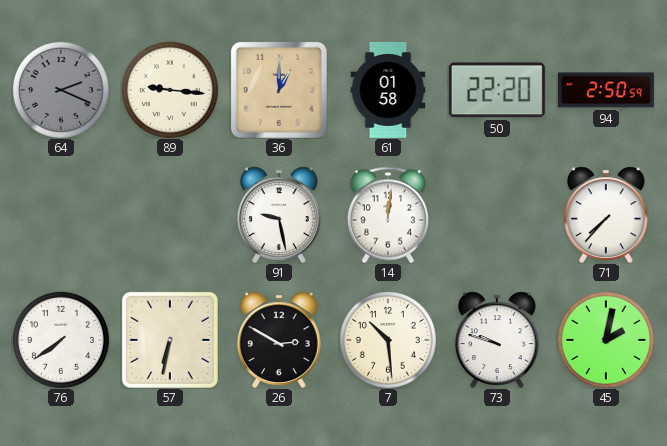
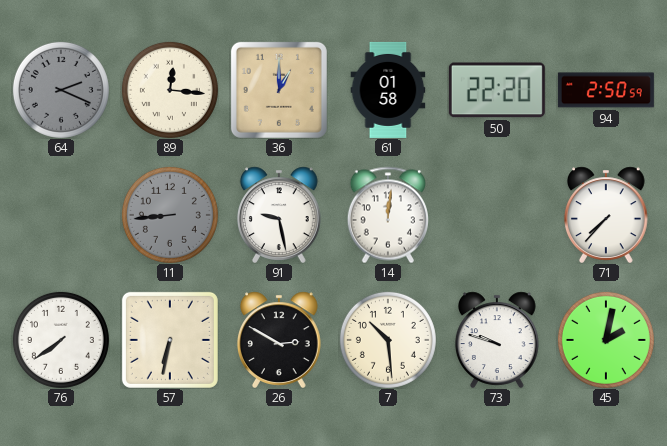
89: 9:16 -> 12:16
11: none -> 8:44
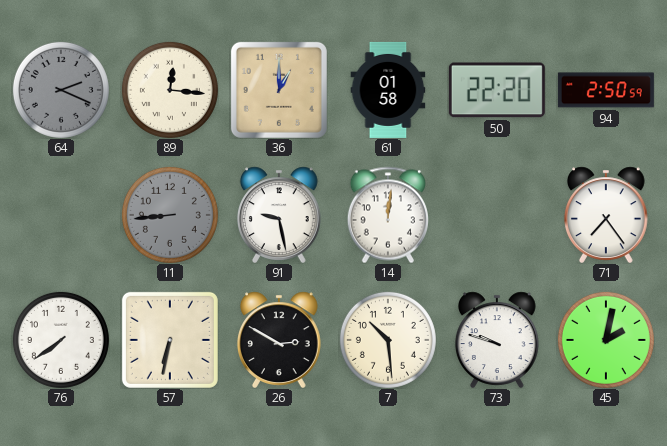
71: 7:37 -> 7:24
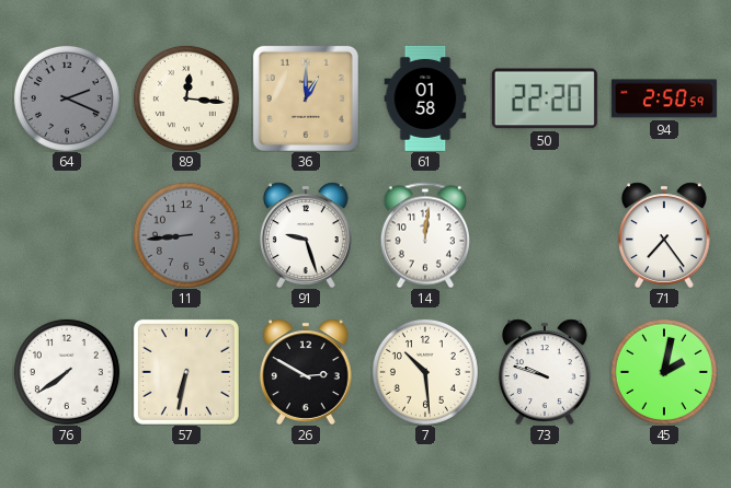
91: 9:28 -> 9:27
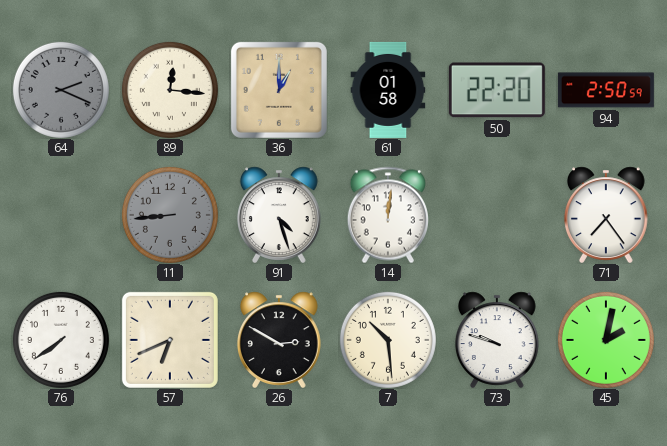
91: 9:27 -> 4:27
57: 6:32 -> 6:41
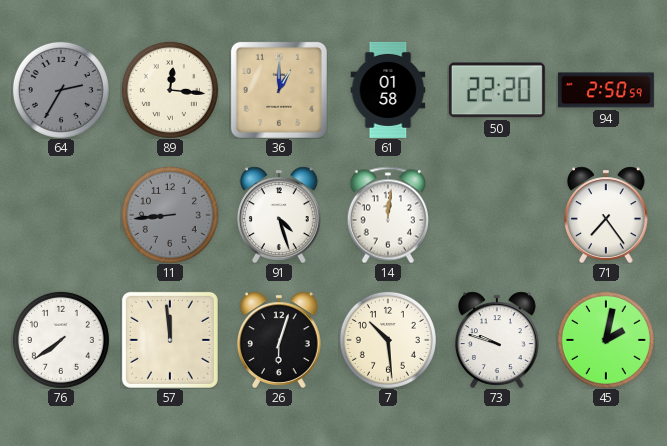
64: 2:19 -> 2:35
57: 6:41 -> 11:59
26: 2:50 -> 6:03
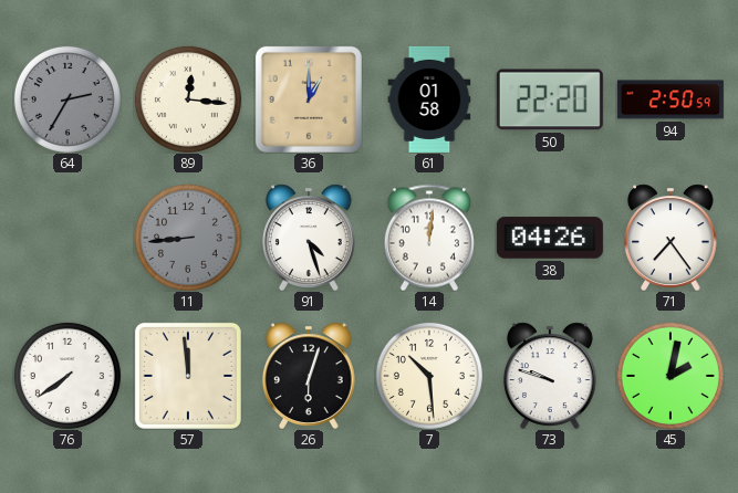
38: none -> 04:26
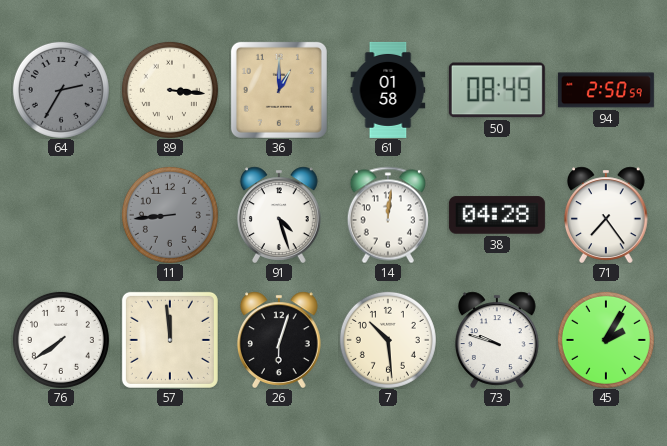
89: 12:16 -> 3:16
50: 22:20 -> 08:49
38: 04:26 -> 04:28
45: 2:02 -> 2:05
